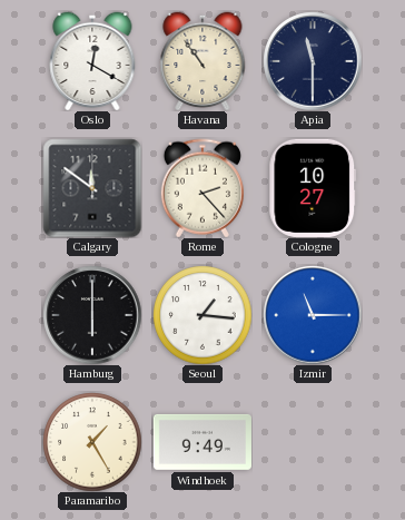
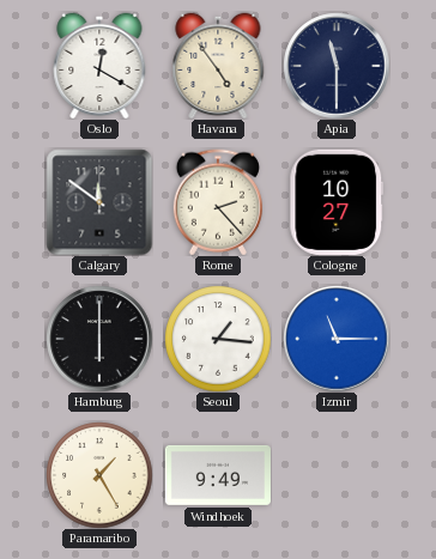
Havana: 10:54 -> 4:54
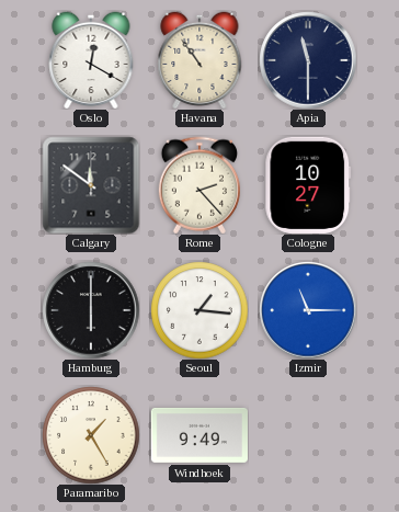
Havana: 4:54 -> 10:54
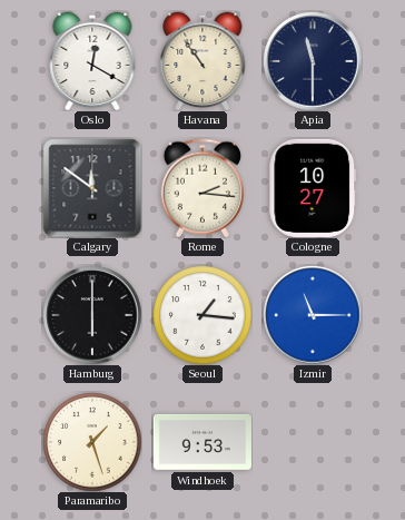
Rome: 2:23 -> 2:16
Paramaribo: 1:25 -> 1:27
Windhoek: 9:49 -> 9:53
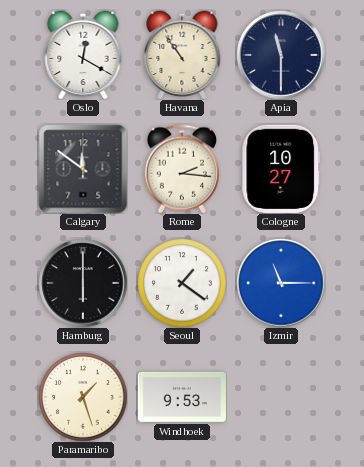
Seoul: 1:16 -> 1:21
